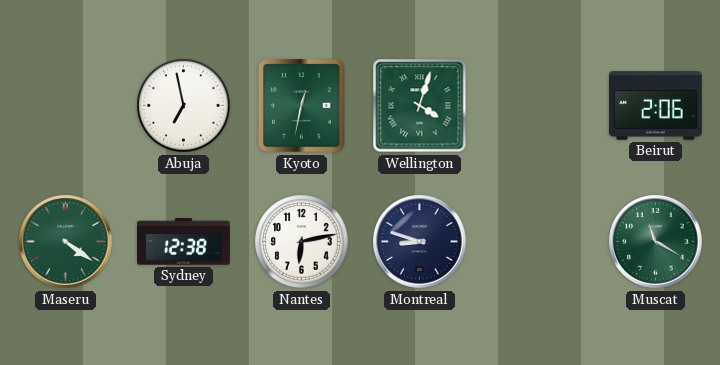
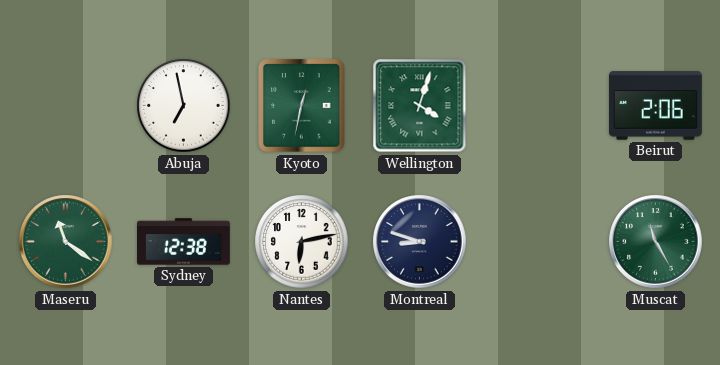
Maseru: 4:21 -> 11:21
Muscat: 11:20 -> 11:25
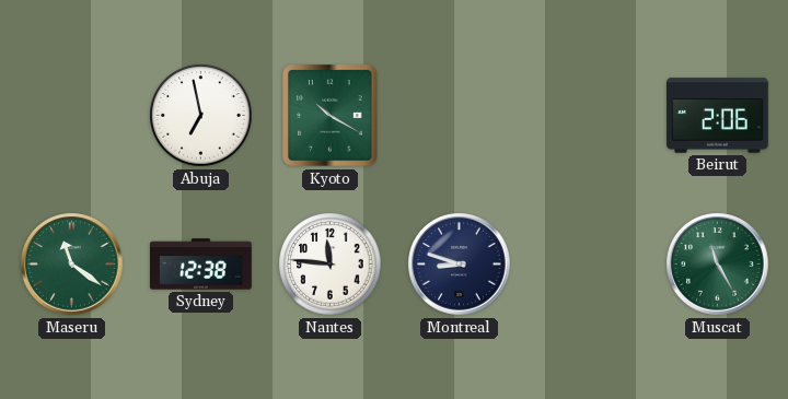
Kyoto: 12:32 -> 10:20
Wellington: 4:03 -> none
Nantes: 6:13 -> 11:46
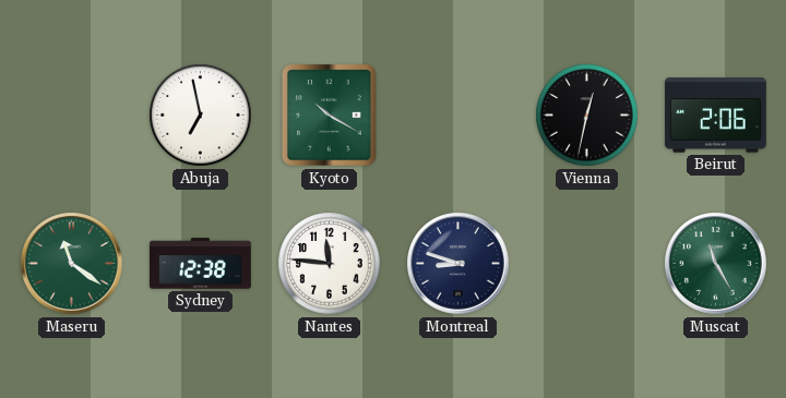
Vienna: none -> 12:32
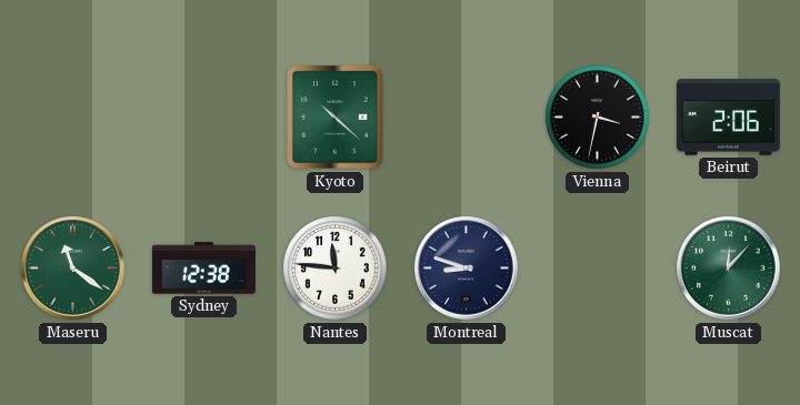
Abuja: 6:58 -> none
Kyoto: 10:20 -> 10:22
Vienna: 12:32 -> 3:32
Muscat: 11:25 -> 12:07
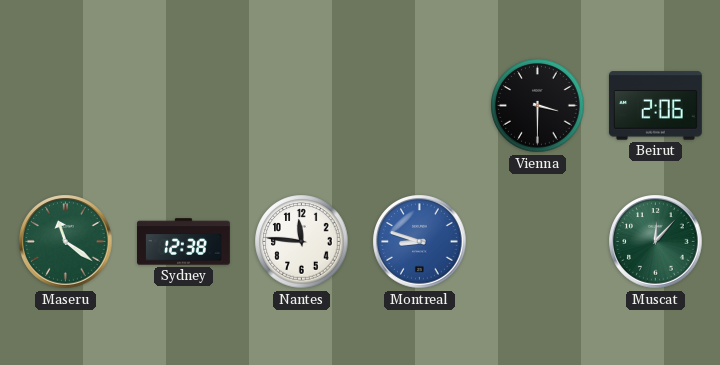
Kyoto: 10:22 -> none
Vienna: 3:32 -> 3:30
Montreal dial: navy -> blue
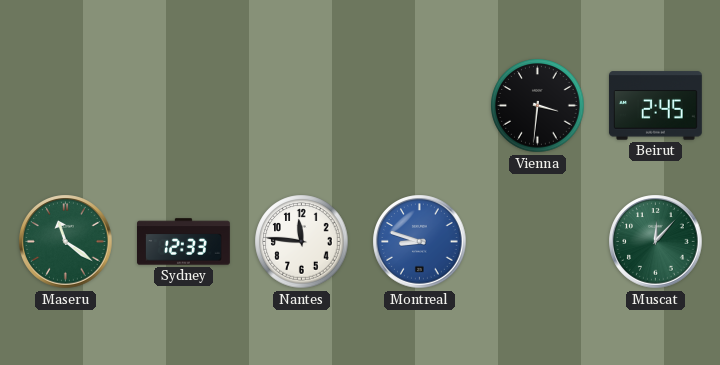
Vienna: 3:30 -> 3:31
Beirut: 2:06 -> 2:45
Sydney: 12:38 -> 12:33
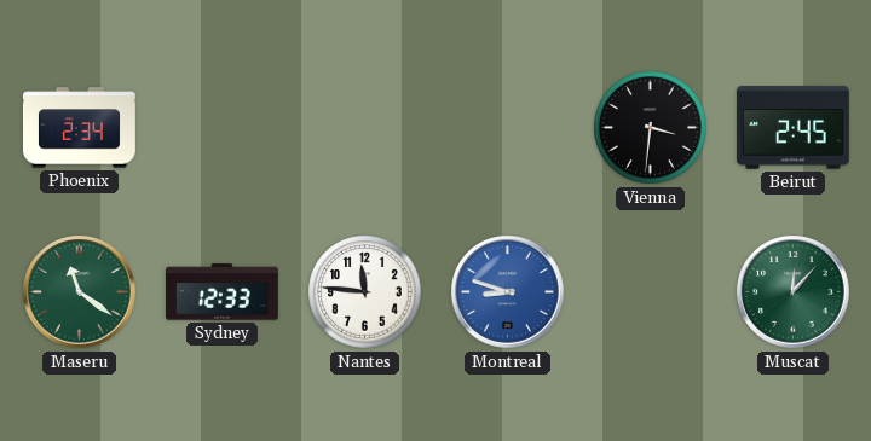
Phoenix: none -> 2:34
